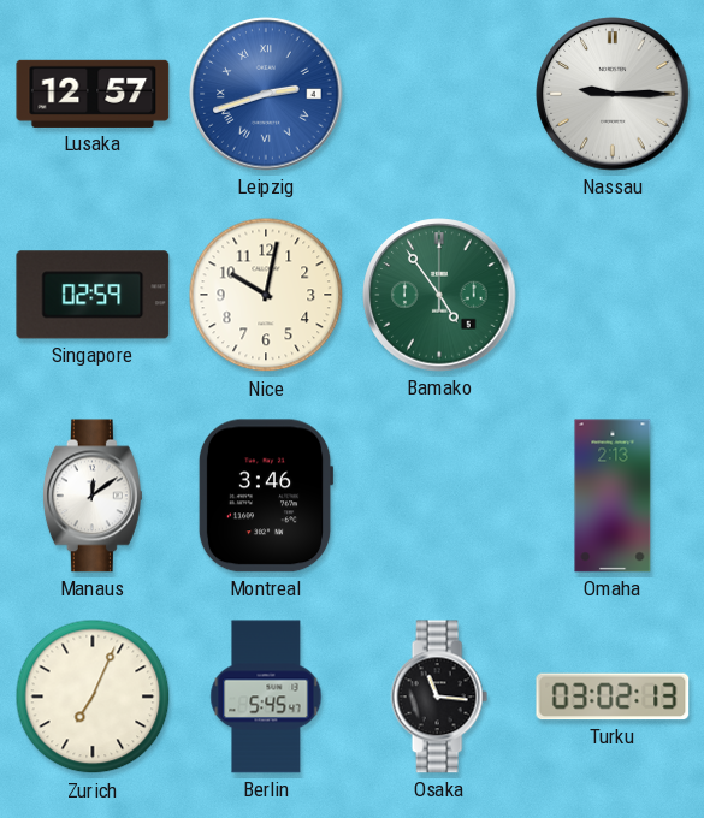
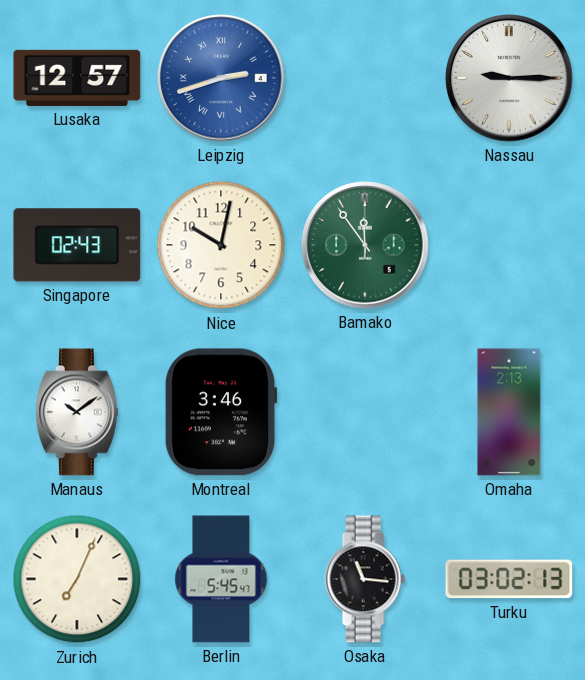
Singapore: 02:59 -> 02:43
Bamako: 4:54 -> 11:54
Manaus: 12:09 -> 10:09
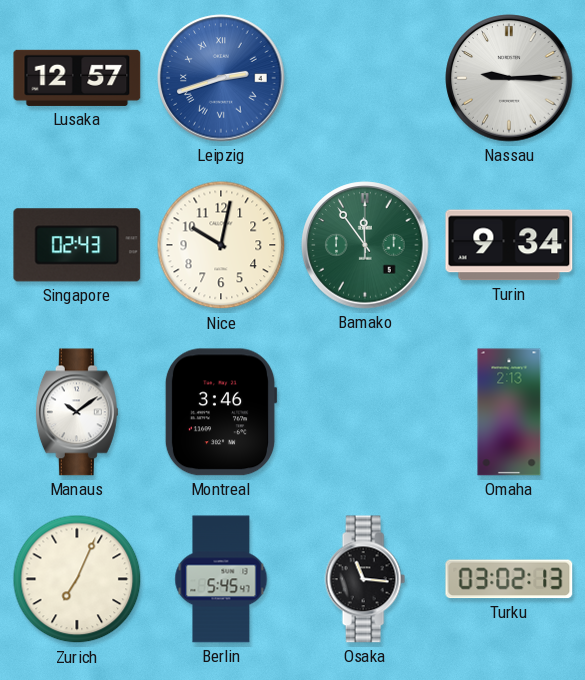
Turin: none -> 9:34
